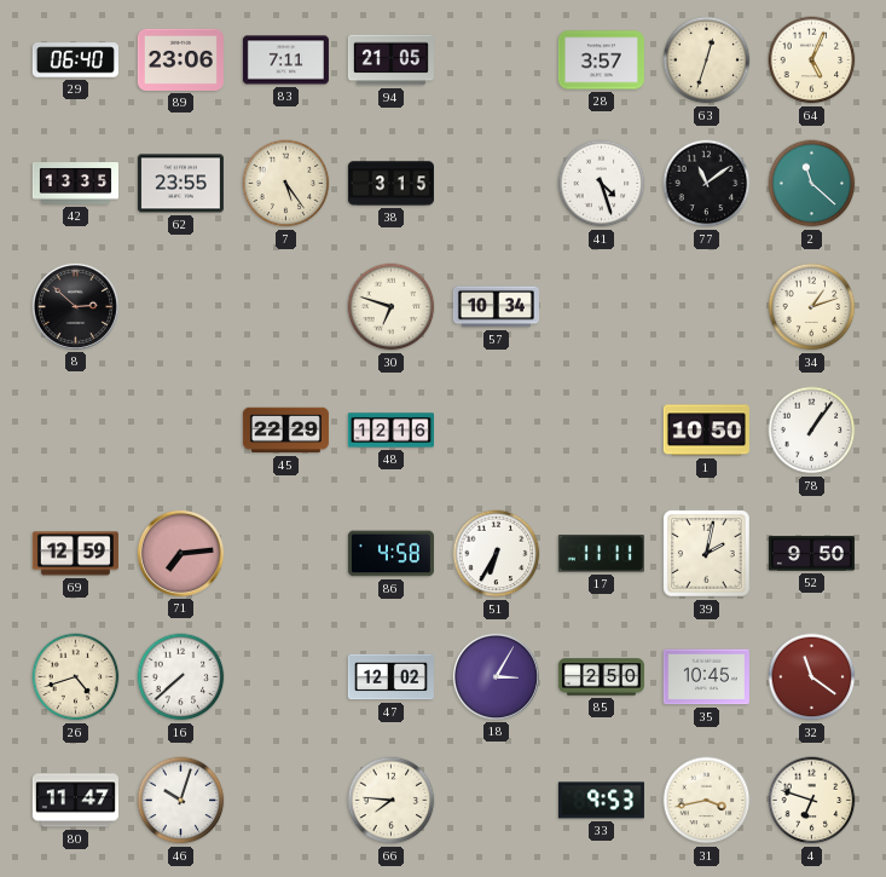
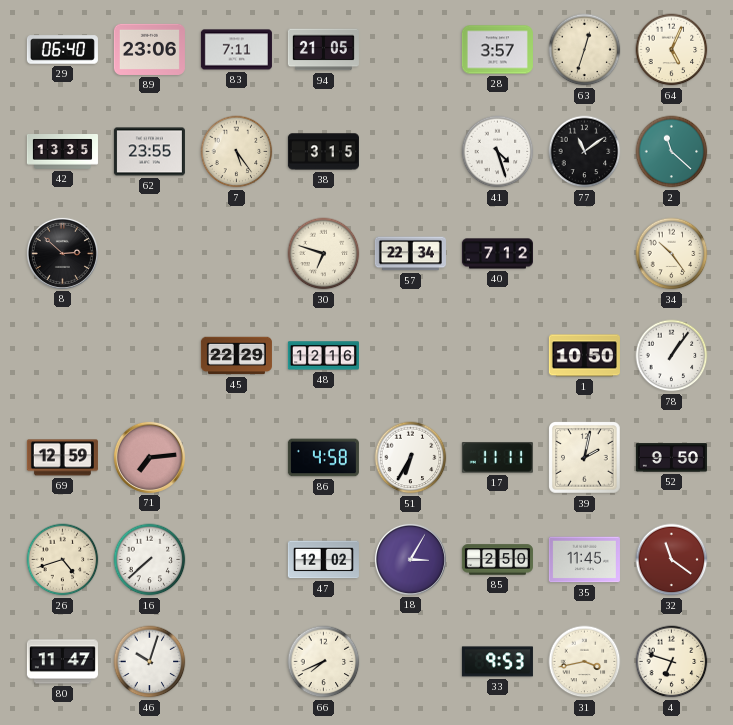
57: 10:34 -> 22:34
40: none -> 7:12
34: 1:12 -> 10:24
35: 10:45 -> 11:45
66: 7:46 -> 7:41
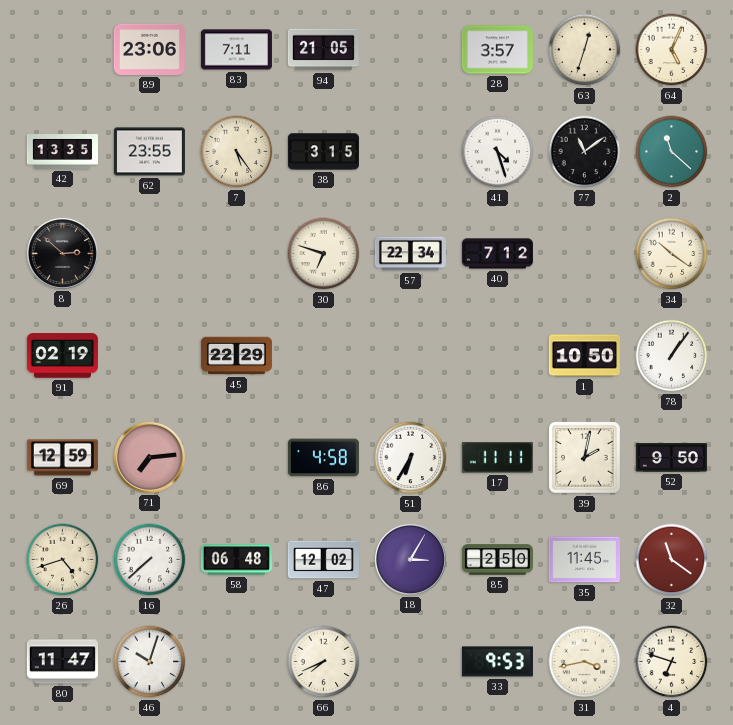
29: 06:40 -> none
34: 10:24 -> 10:21
91: none -> 02:19
48: 12:16 -> none
58: none -> 06:48
